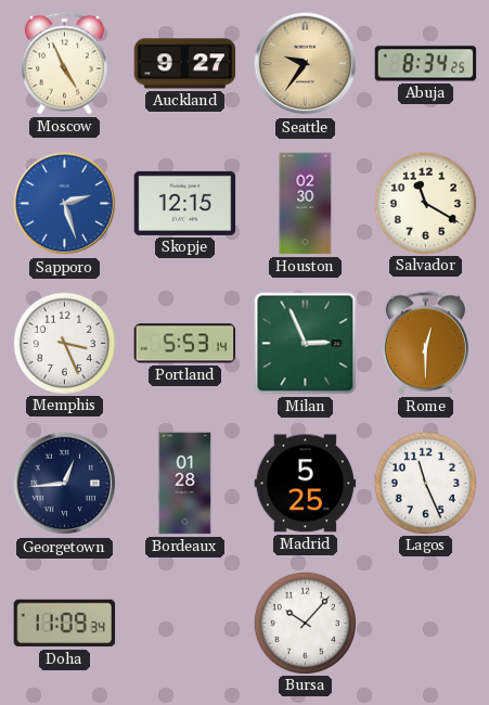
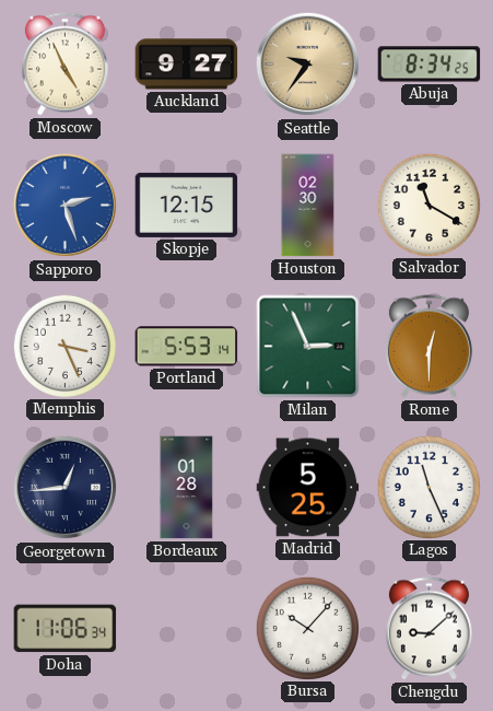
Doha: 11:09 -> 11:06
Chengdu: none -> 9:08
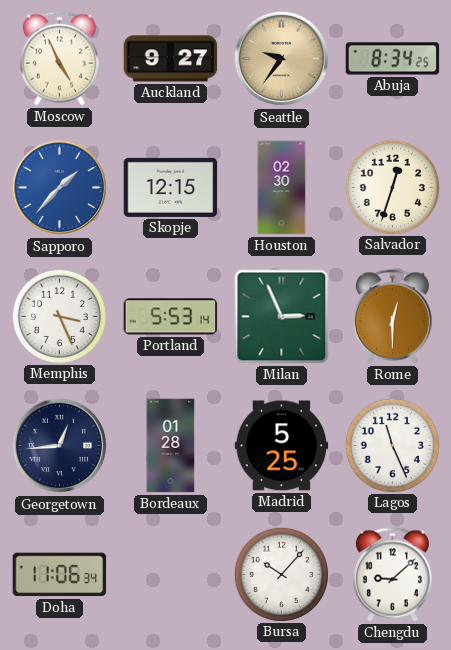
Sapporo: 2:27 -> 1:37
Salvador: 11:20 -> 12:33
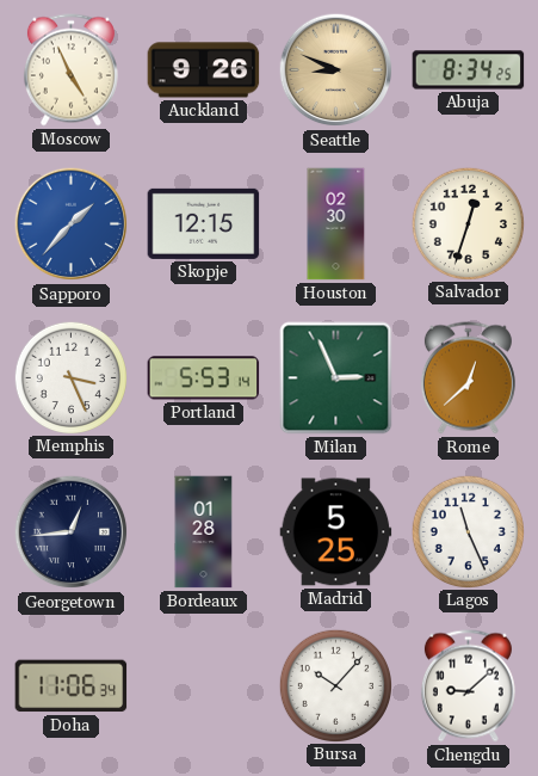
Auckland: 9:27 -> 9:26
Seattle: 9:36 -> 8:49
Rome: 12:30 -> 12:38
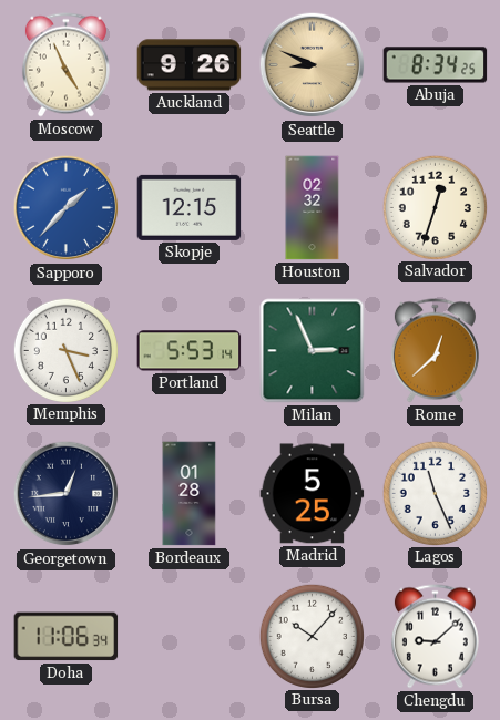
Houston: 02:30 -> 02:32
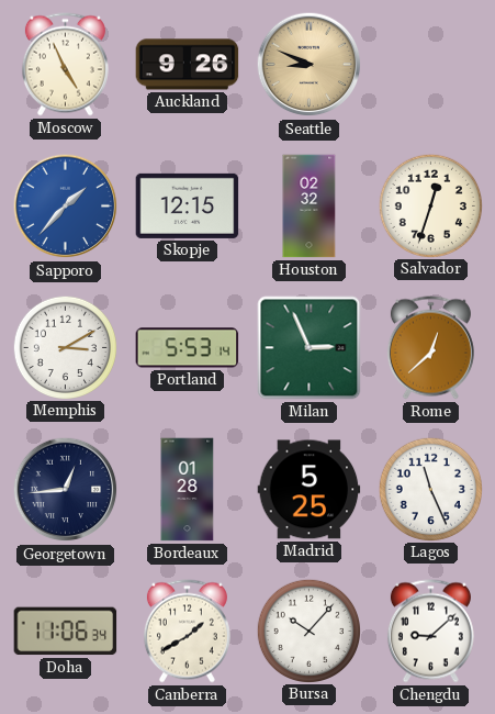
Abuja: 8:34 -> none
Memphis: 3:26 -> 3:10
Canberra: none -> 1:40
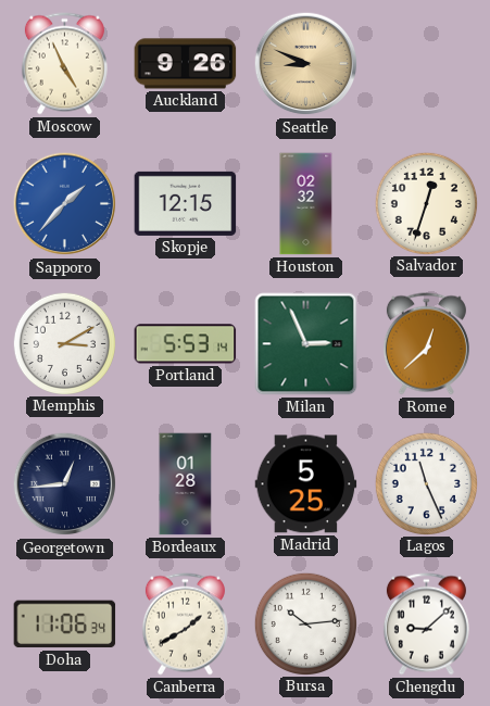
Bursa: 10:07 -> 10:14
